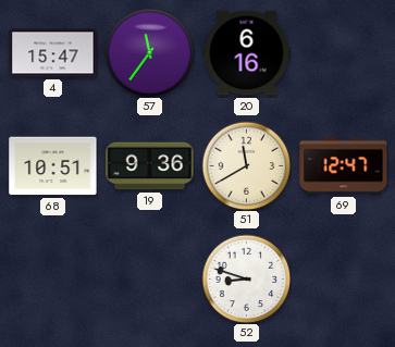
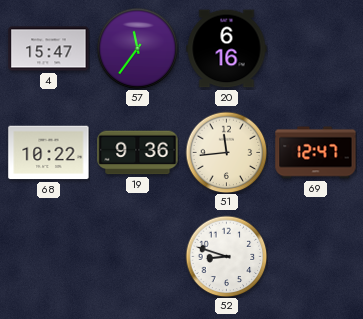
68: 10:51 -> 10:22
51: 11:40 -> 11:44
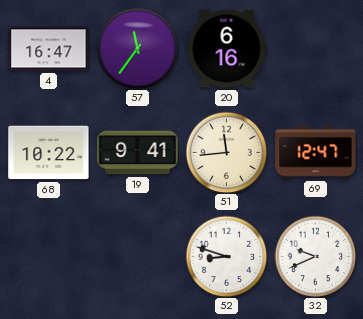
4: 15:47 -> 16:47
19: 9:36 -> 9:41
32: none -> 9:41
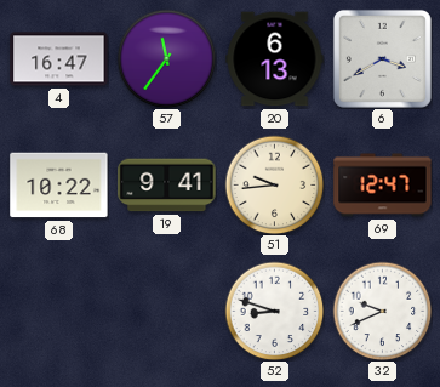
20: 6:16 -> 6:13
6: none -> 3:40
51: 11:44 -> 9:44
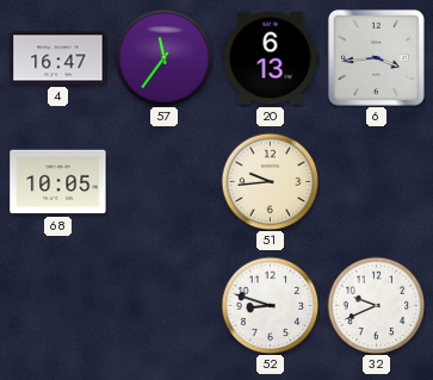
6: 3:40 -> 3:44
68: 10:22 -> 10:05
19: 9:41 -> none
69: 12:47 -> none
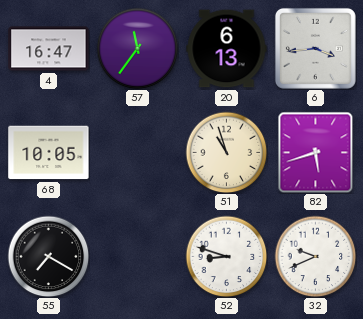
51: 9:44 -> 10:57
82: none -> 5:42
55: none -> 7:20
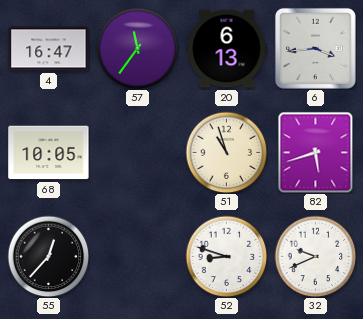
55: 7:20 -> 12:37
